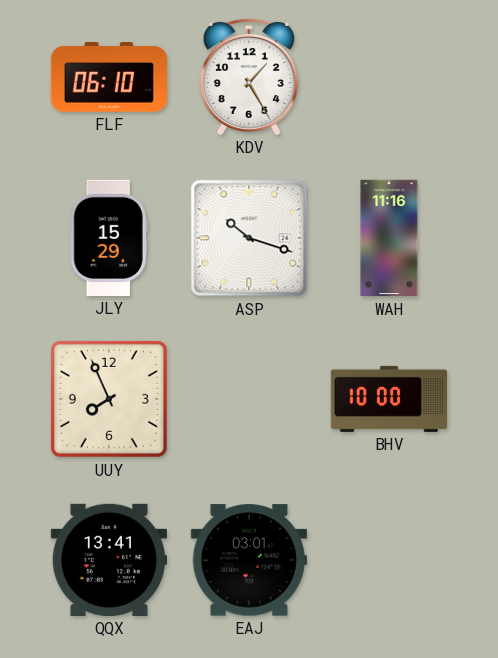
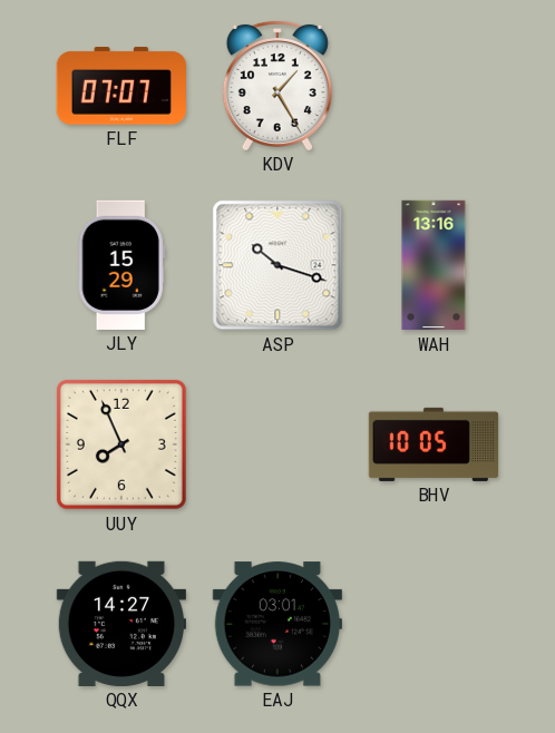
FLF: 06:10 -> 07:07
WAH: 11:16 -> 13:16
BHV: 10:00 -> 10:05
QQX: 13:41 -> 14:27
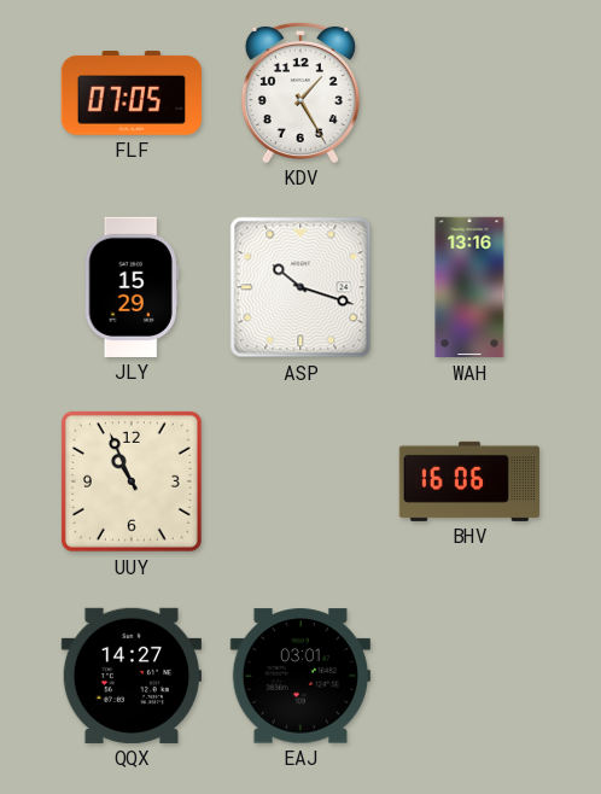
FLF: 07:07 -> 07:05
UUY: 7:56 -> 10:56
BHV: 10:05 -> 16:06
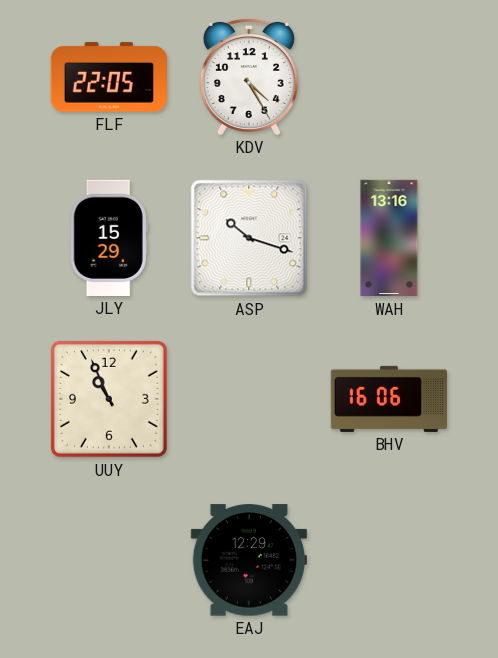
FLF: 07:05 -> 22:05
KDV: 1:25 -> 4:25
QQX: 14:27 -> none
EAJ: 03:01 -> 12:29
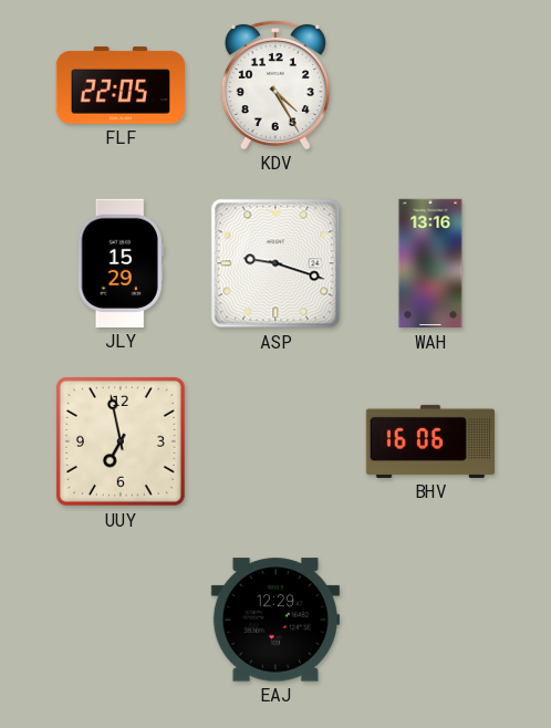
ASP: 10:18 -> 9:18
UUY: 10:56 -> 6:58
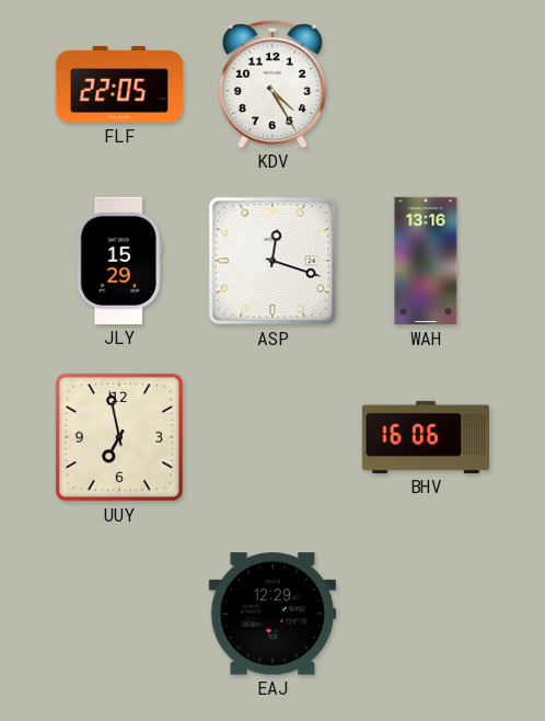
ASP: 9:18 -> 12:18
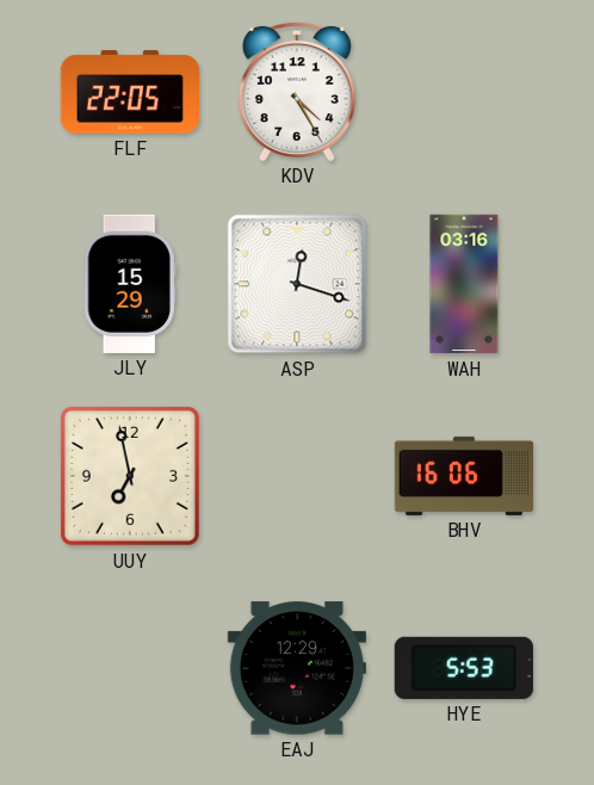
WAH: 13:16 -> 03:16
HYE: none -> 5:53
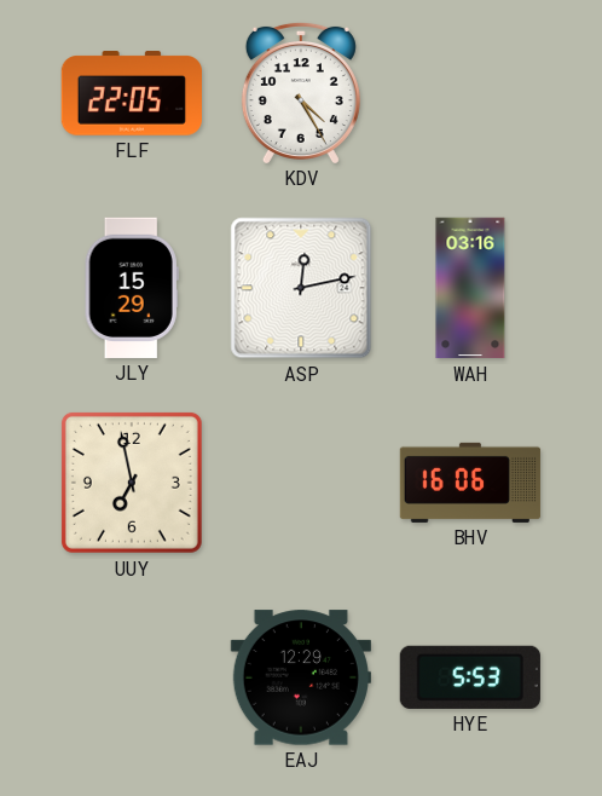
ASP: 12:18 -> 12:13
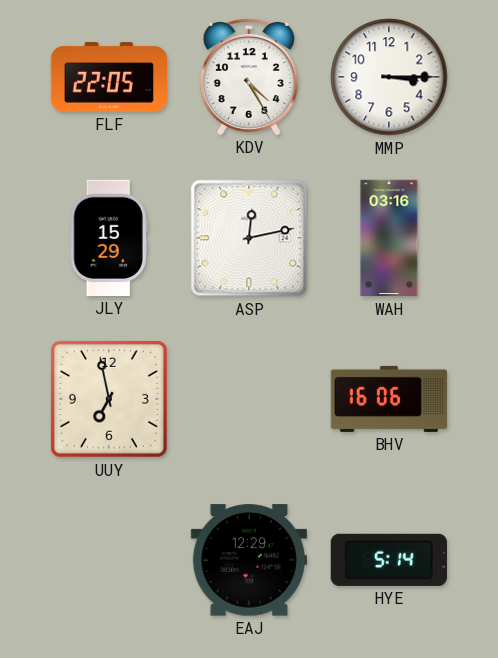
MMP: none -> 3:15
HYE: 5:53 -> 5:14
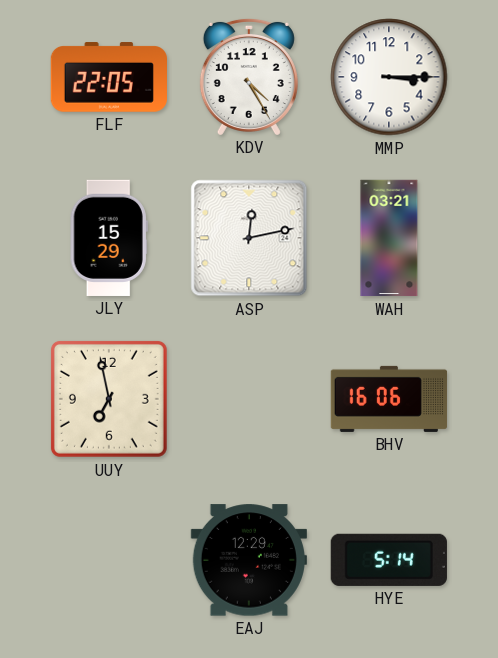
WAH: 03:16 -> 03:21
